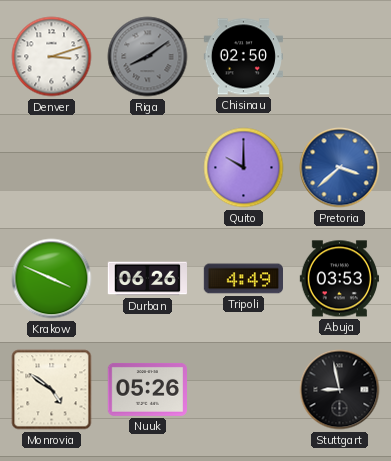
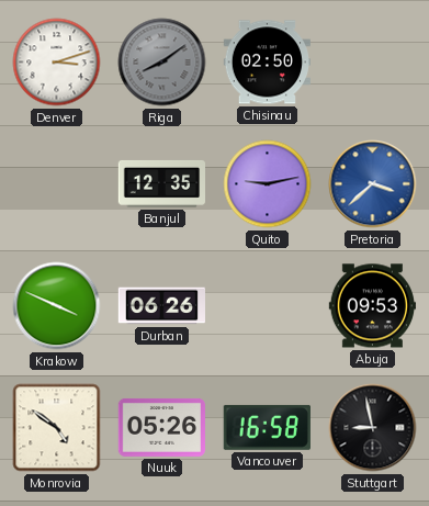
Banjul: none -> 12:35
Quito: 10:00 -> 9:13
Tripoli: 4:49 -> none
Abuja: 03:53 -> 09:53
Vancouver: none -> 16:58
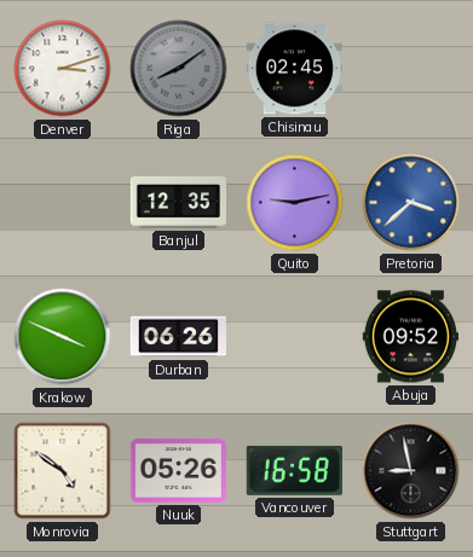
Chisinau: 02:50 -> 02:45
Abuja: 09:53 -> 09:52
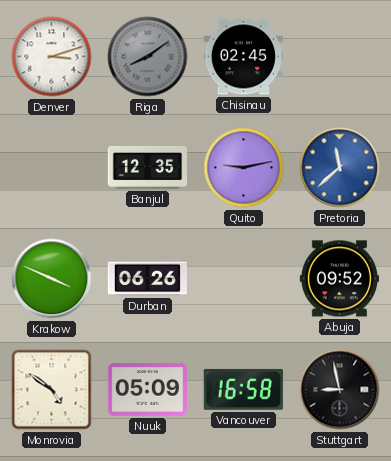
Pretoria: 3:38 -> 11:38
Nuuk: 05:26 -> 05:09
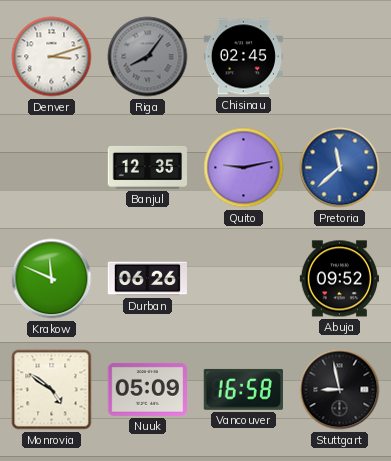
Riga: 8:09 -> 8:06
Krakow: 3:49 -> 11:49
